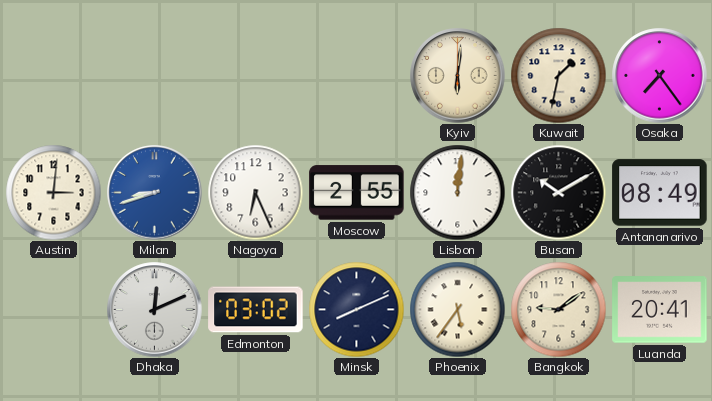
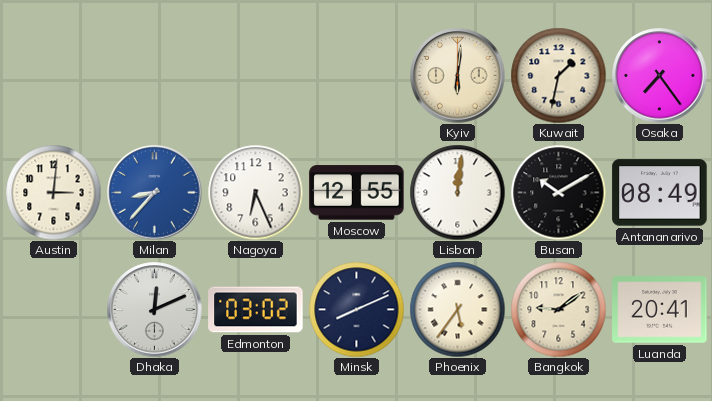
Milan: 8:42 -> 8:37
Moscow: 2:55 -> 12:55
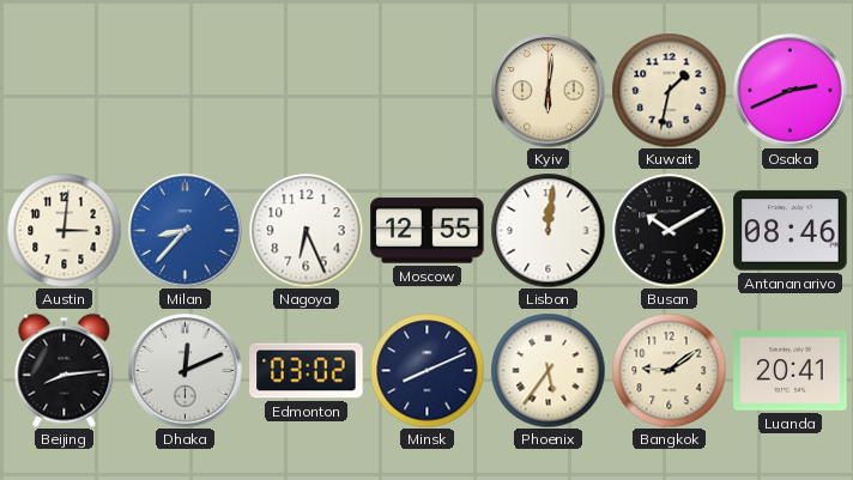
Osaka: 7:24 -> 2:41
Antananarivo: 08:49 -> 08:46
Beijing: none -> 8:14
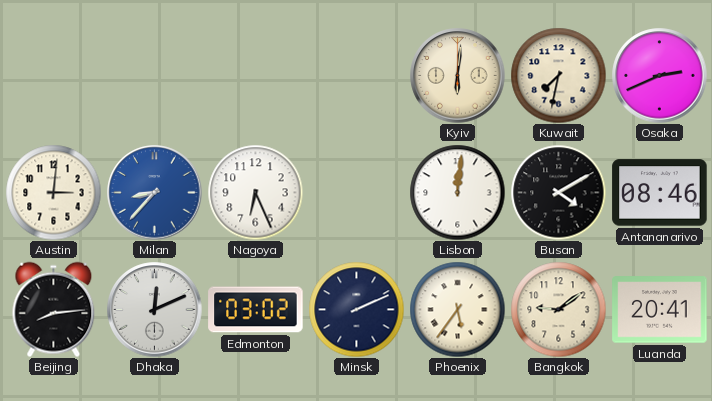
Kuwait: 1:32 -> 7:32
Moscow: 12:55 -> none
Busan: 10:10 -> 4:10
Minsk: 8:11 -> 2:11
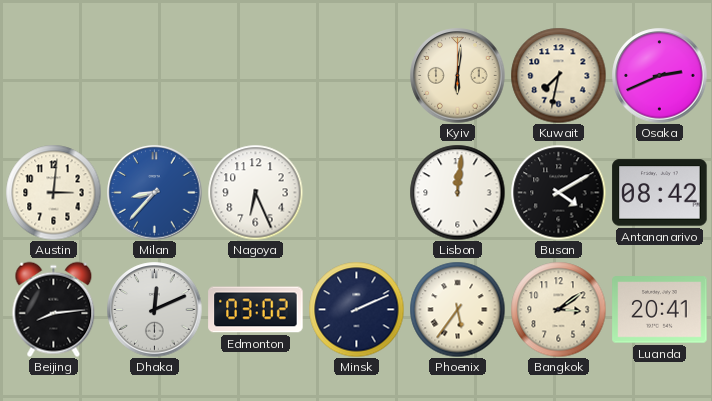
Antananarivo: 08:46 -> 08:42
Bangkok: 9:09 -> 3:09
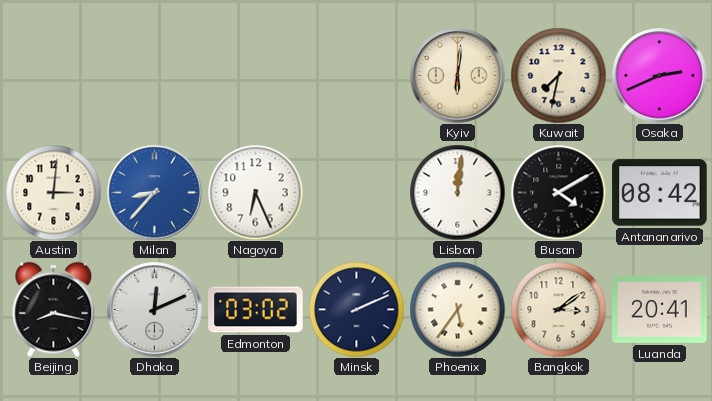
Beijing: 8:14 -> 8:17
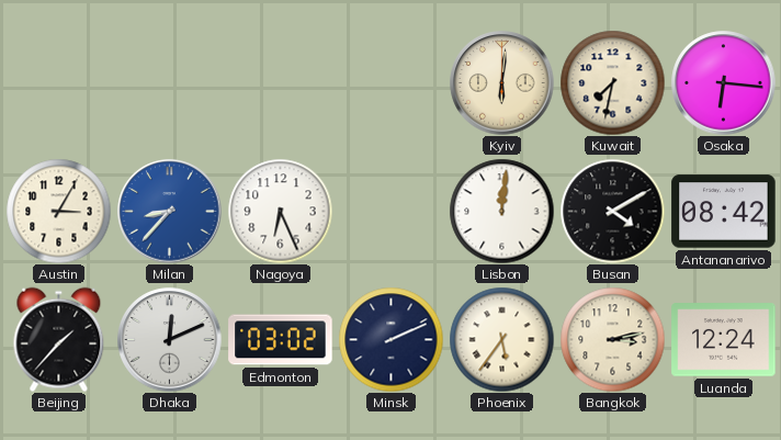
Osaka: 2:41 -> 6:16
Austin: 3:01 -> 3:05
Beijing: 8:17 -> 1:37
Bangkok: 3:09 -> 3:13
Luanda: 20:41 -> 12:24
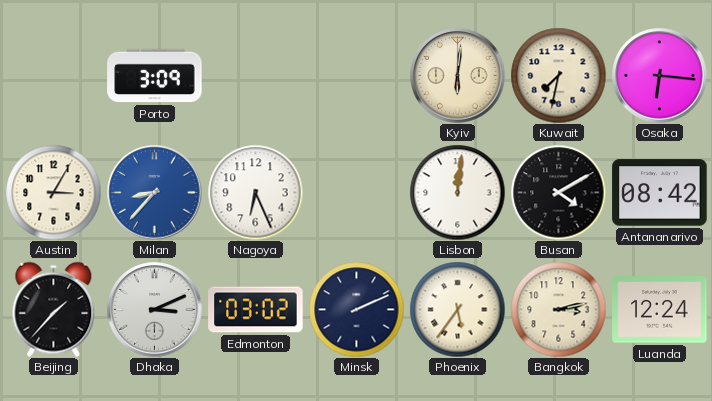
Porto: none -> 3:09
Dhaka: 12:11 -> 3:11
